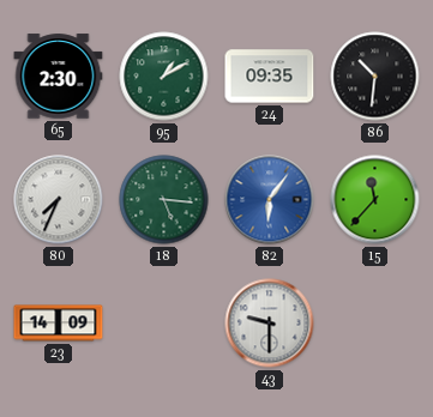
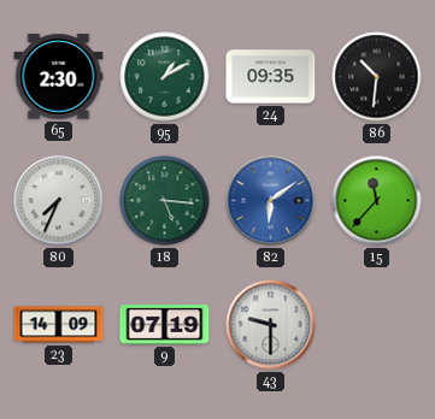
82: 6:06 -> 6:09
9: none -> 07:19
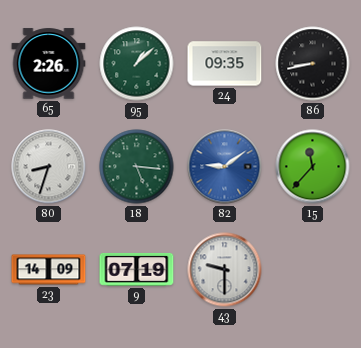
65: 2:30 -> 2:26
95: 1:10 -> 1:08
86: 10:31 -> 8:43
80: 7:34 -> 8:33
82: 6:09 -> 9:09
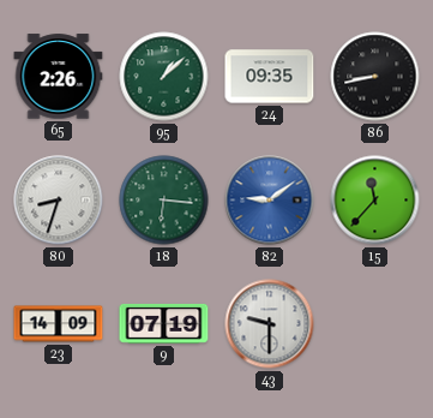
18: 5:16 -> 6:16
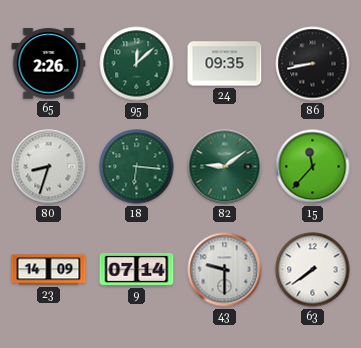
95: 1:08 -> 12:08
82 dial: blue -> green
9: 07:19 -> 07:14
63: none -> 7:39
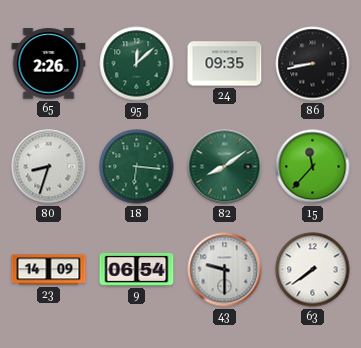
82: 9:09 -> 8:09
9: 07:14 -> 06:54
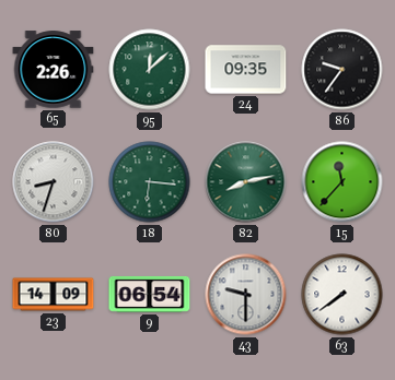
86: 8:43 -> 9:36
82: 8:09 -> 8:13
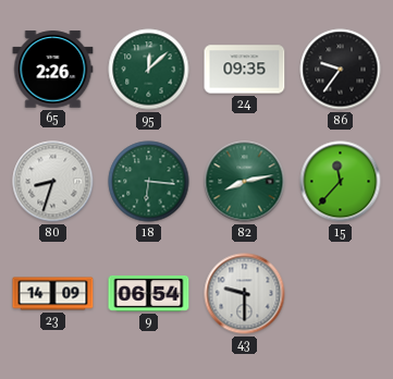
63: 7:39 -> none
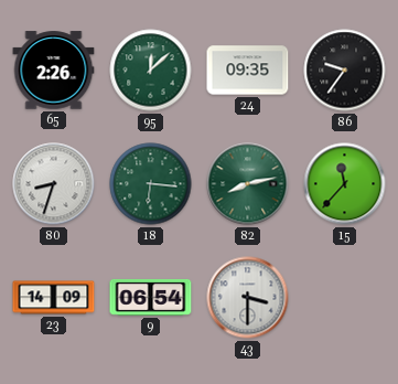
43: 9:30 -> 3:30
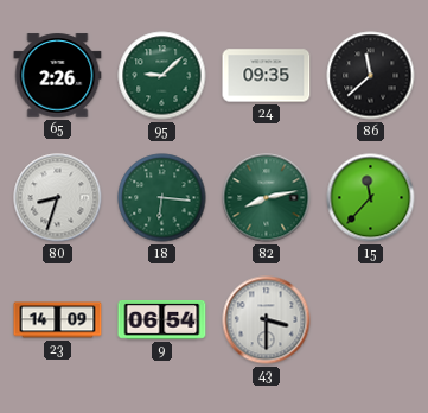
95: 12:08 -> 9:08
86: 9:36 -> 11:38
